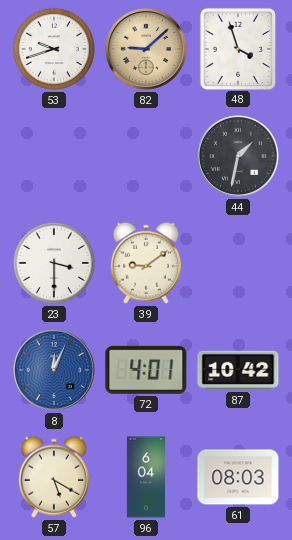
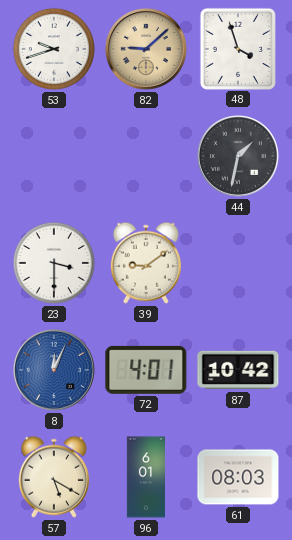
96: 6:04 -> 6:01
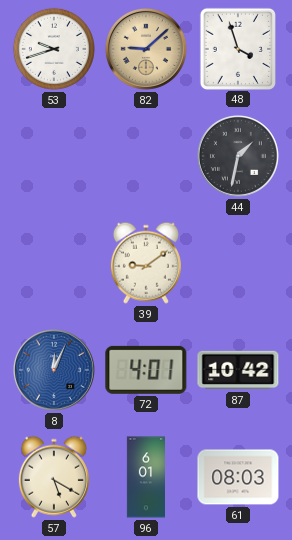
23: 3:30 -> none
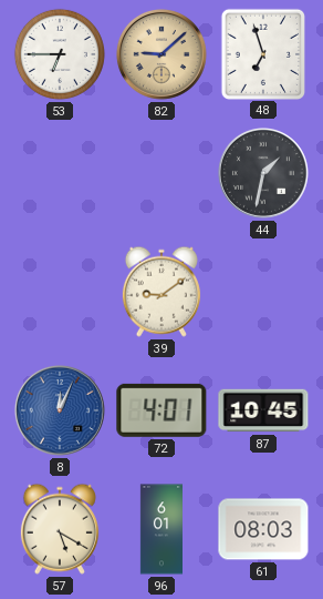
53: 9:42 -> 6:45
48: 3:57 -> 6:57
87: 10:42 -> 10:45
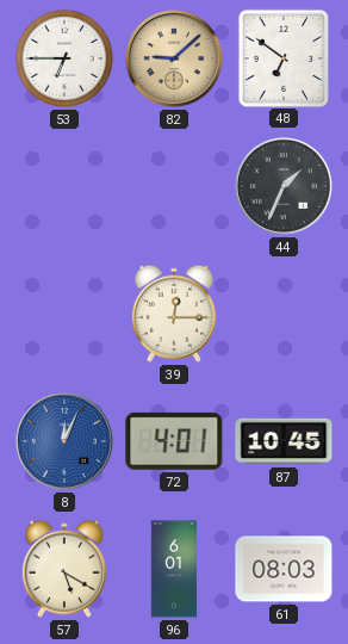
48: 6:57 -> 6:51
44: 1:32 -> 1:34
39: 9:09 -> 12:15
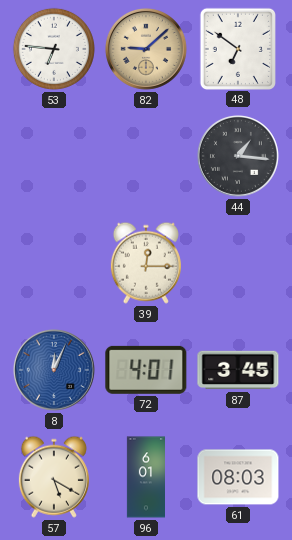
53: 6:45 -> 6:46
44: 1:34 -> 1:16
87: 10:45 -> 3:45
